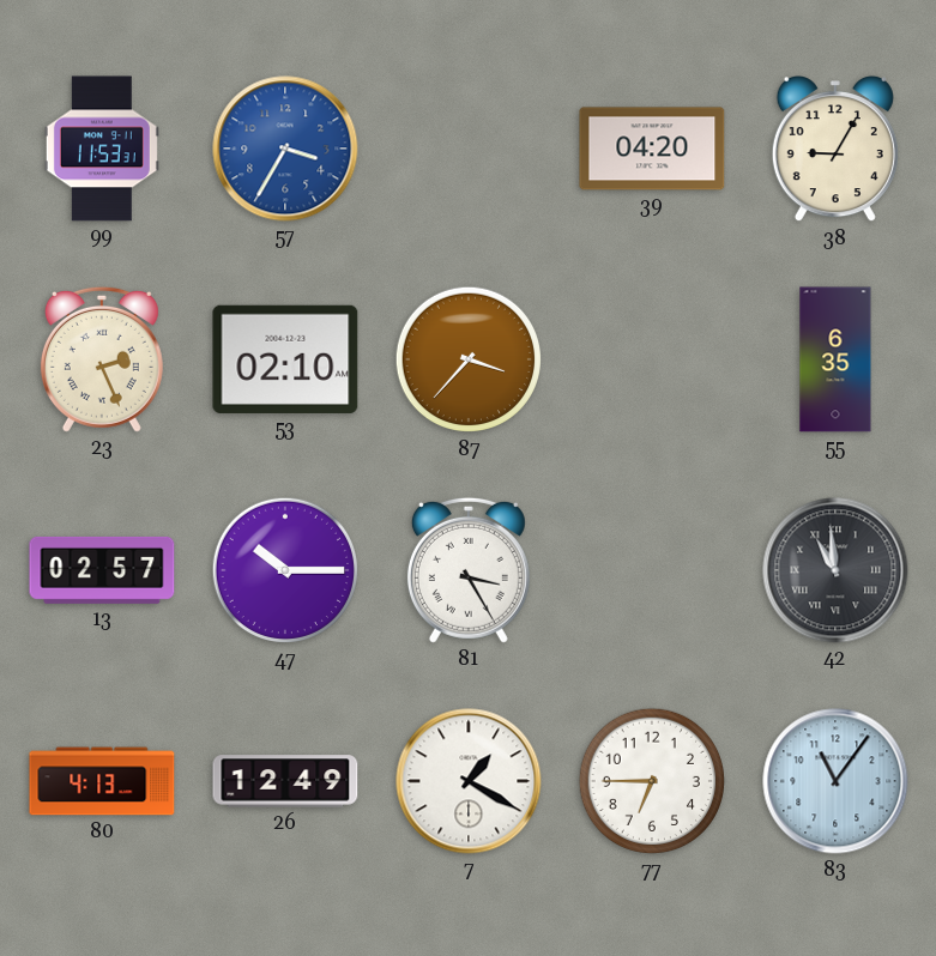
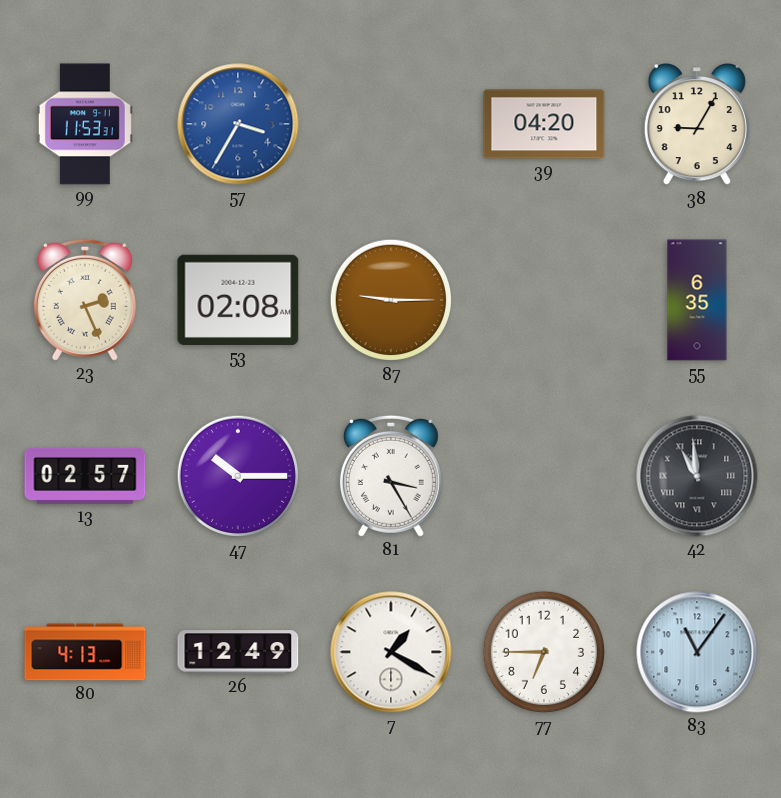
53: 02:10 -> 02:08
87: 3:37 -> 9:15
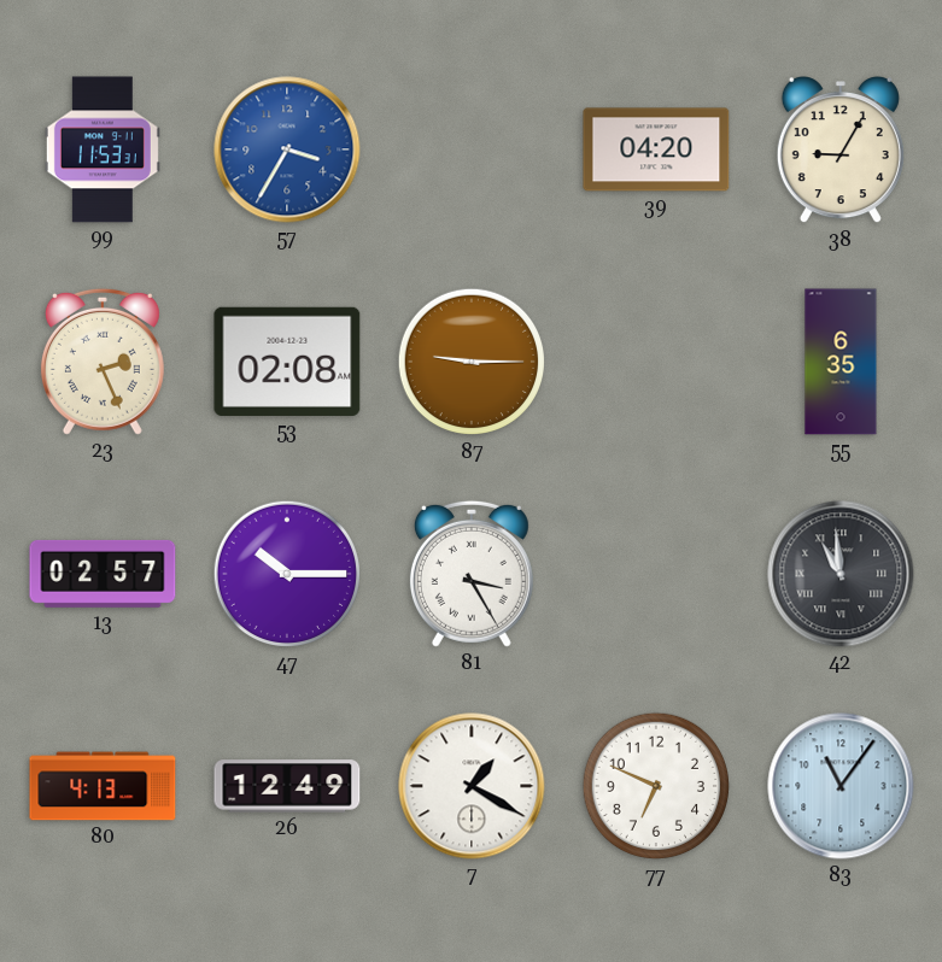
77: 6:45 -> 6:49
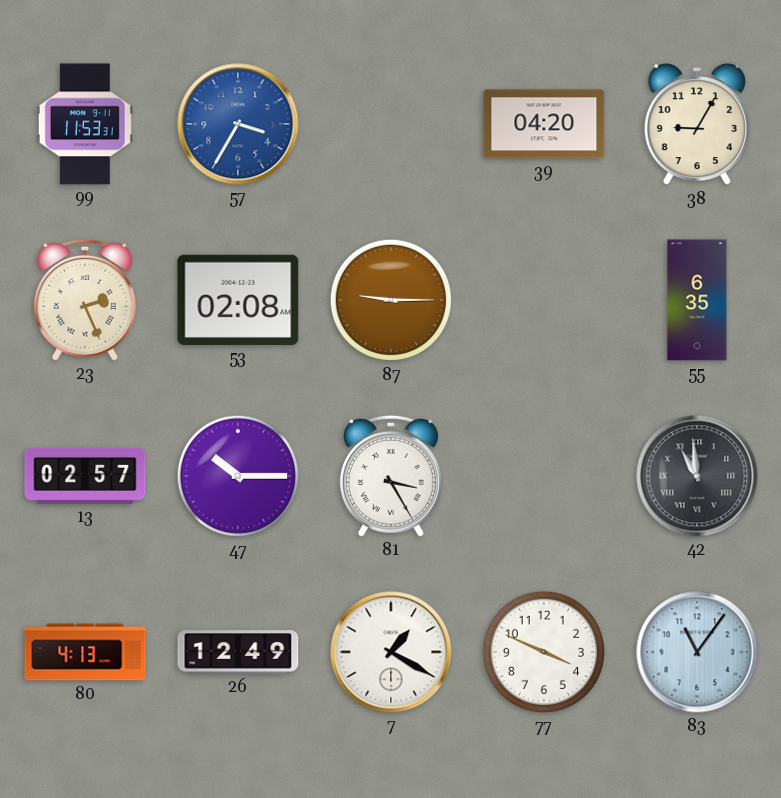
77: 6:49 -> 3:49
